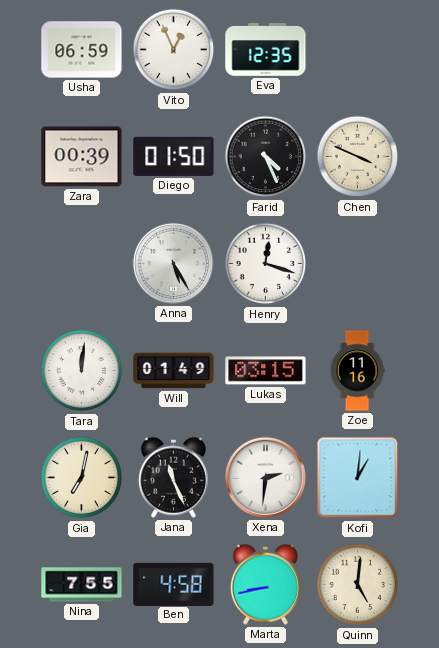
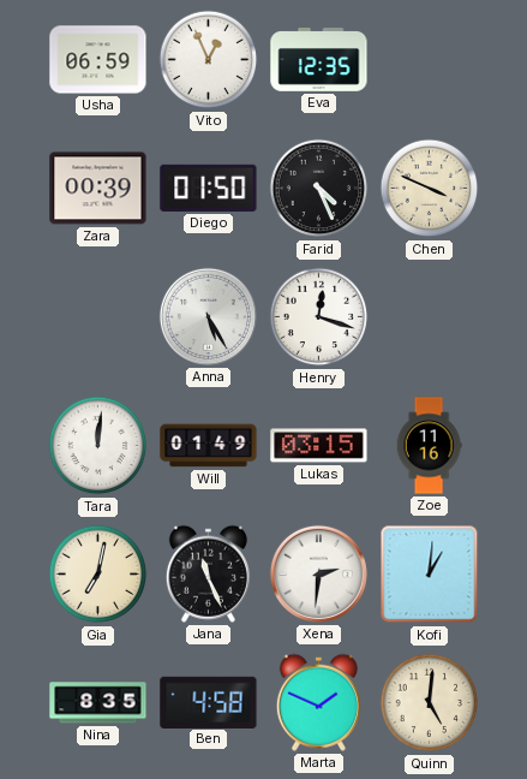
Nina: 7:55 -> 8:35
Marta: 8:43 -> 1:49
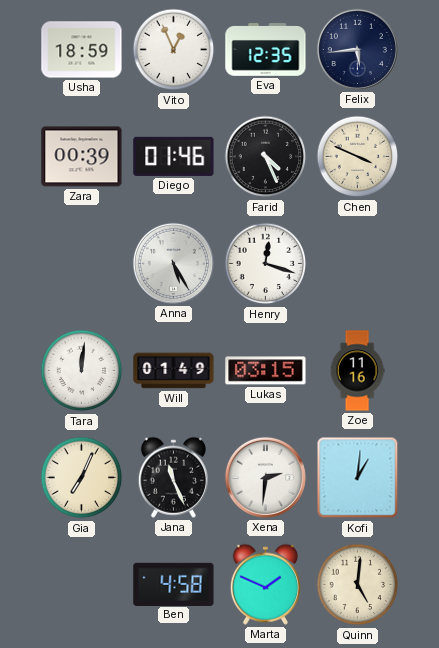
Usha: 06:59 -> 18:59
Felix: none -> 5:44
Diego: 01:50 -> 01:46
Gia: 7:02 -> 7:04
Nina: 8:35 -> none
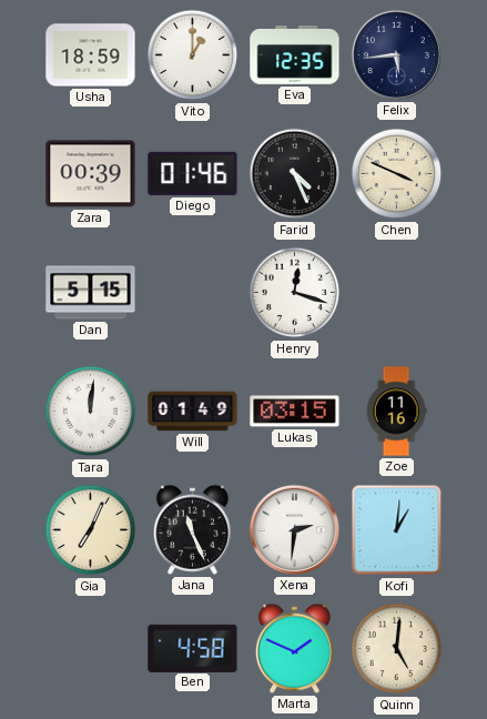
Vito: 12:56 -> 1:00
Dan: none -> 5:15
Anna: 5:25 -> none
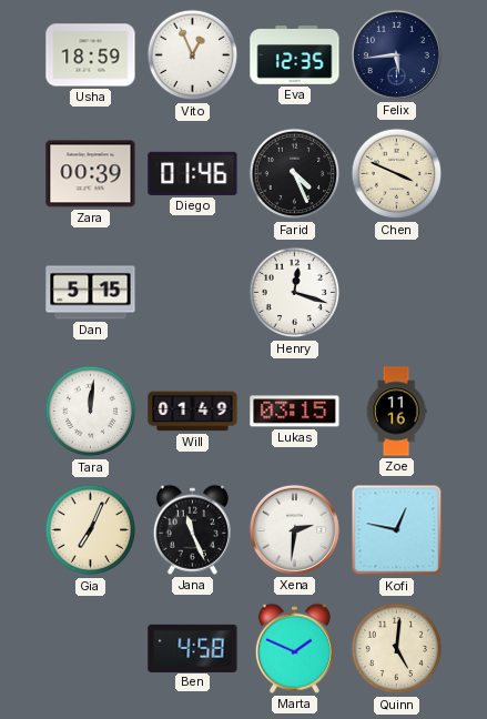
Vito: 1:00 -> 12:56
Kofi: 1:01 -> 12:47
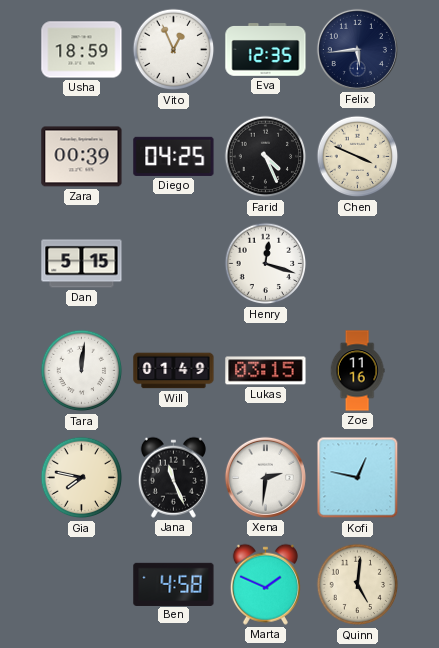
Diego: 01:46 -> 04:25
Gia: 7:04 -> 7:47
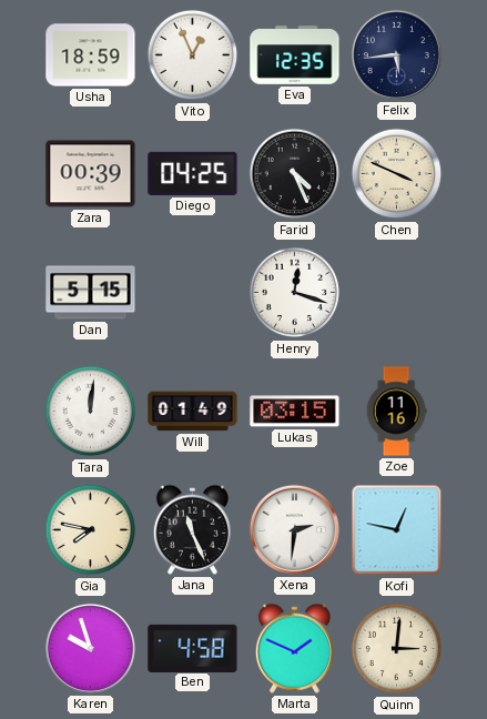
Karen: none -> 9:57
Quinn: 5:01 -> 3:01
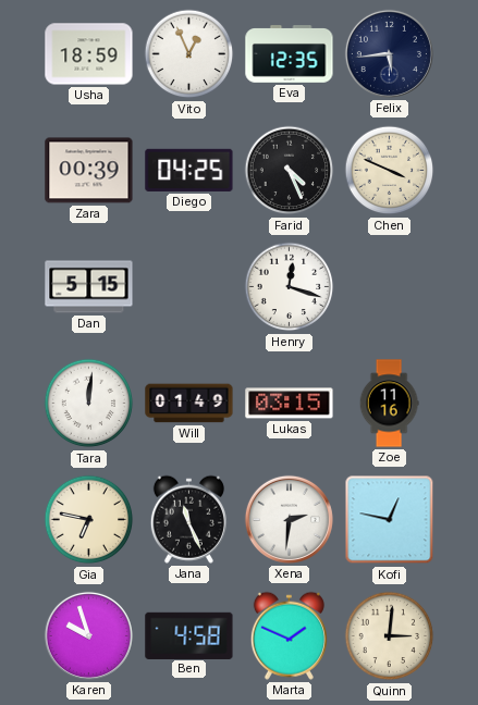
Gia: 7:47 -> 6:47
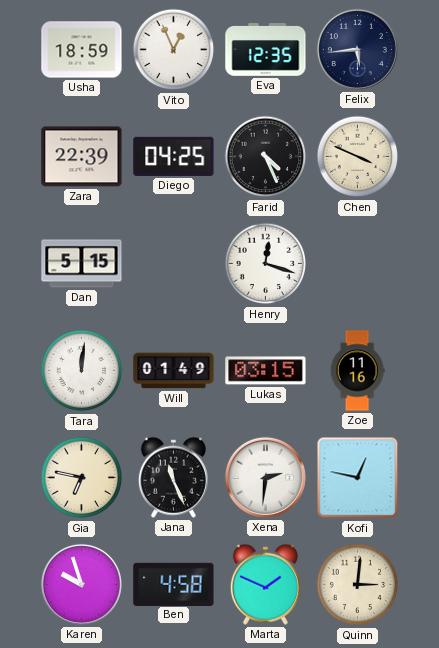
Zara: 00:39 -> 22:39
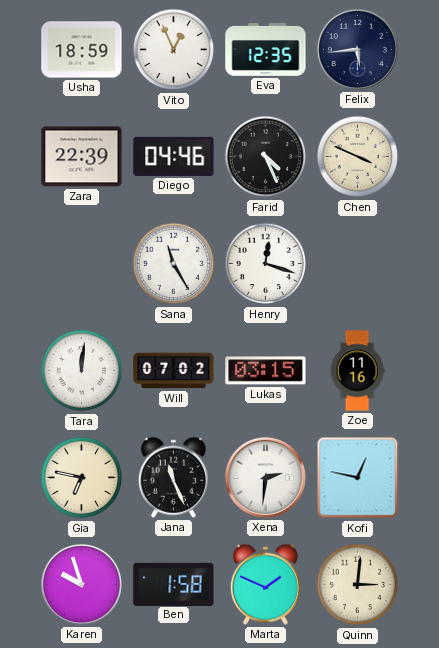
Diego: 04:25 -> 04:46
Dan: 5:15 -> none
Sana: none -> 11:25
Will: 01:49 -> 07:02
Ben: 4:58 -> 1:58
